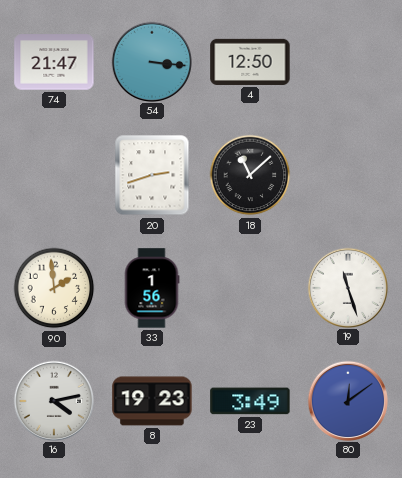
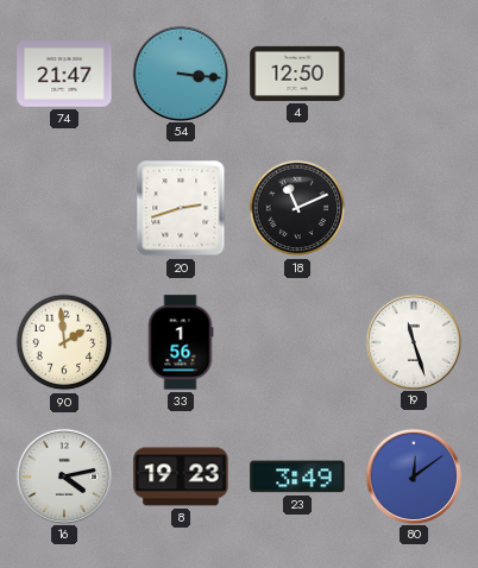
18: 11:08 -> 11:11
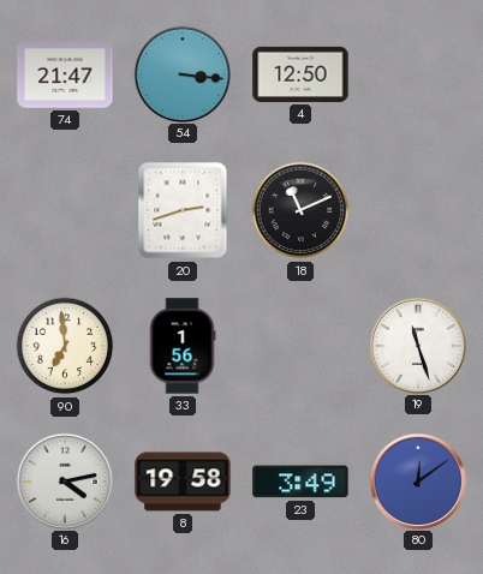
90: 1:59 -> 6:59
8: 19:23 -> 19:58
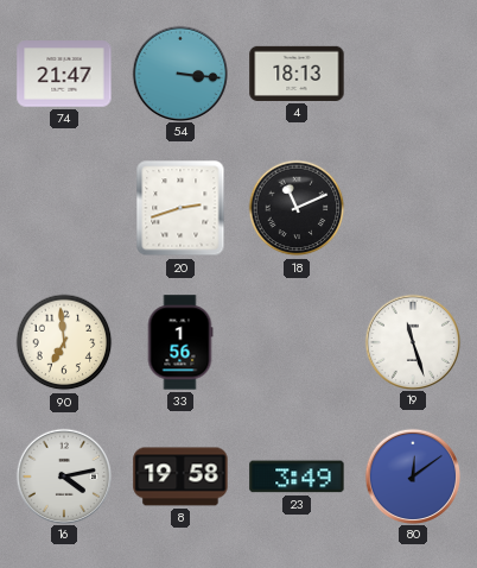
4: 12:50 -> 18:13
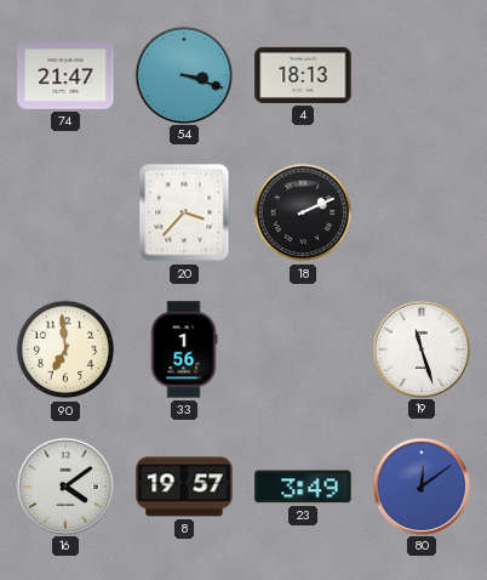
54: 3:16 -> 3:18
20: 2:42 -> 3:37
18: 11:11 -> 2:11
16: 4:13 -> 4:09
8: 19:58 -> 19:57
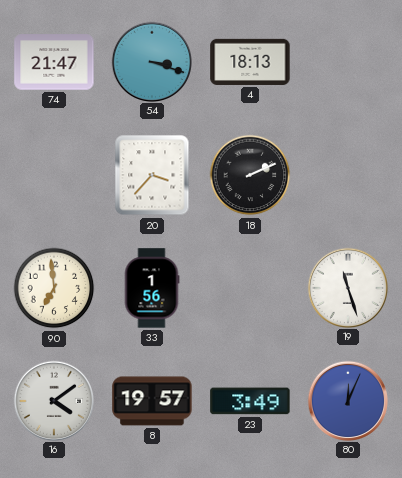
80: 12:09 -> 12:04
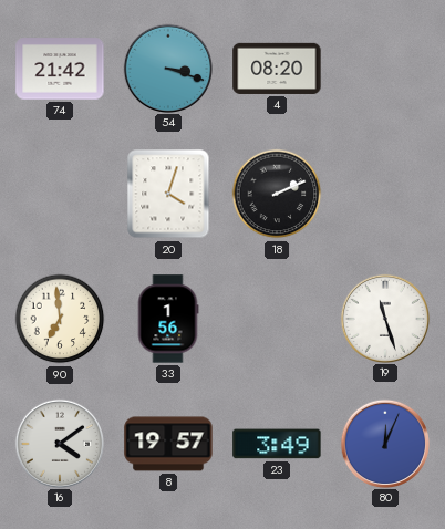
74: 21:47 -> 21:42
4: 18:13 -> 08:20
20: 3:37 -> 4:03
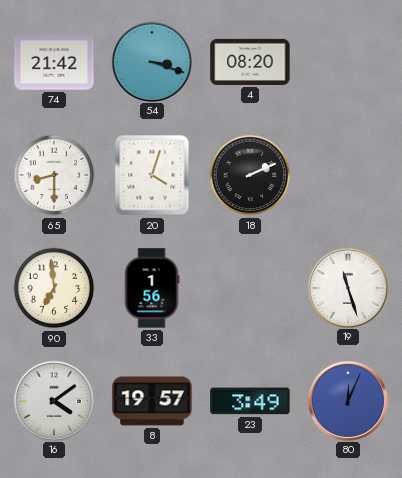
65: none -> 8:30
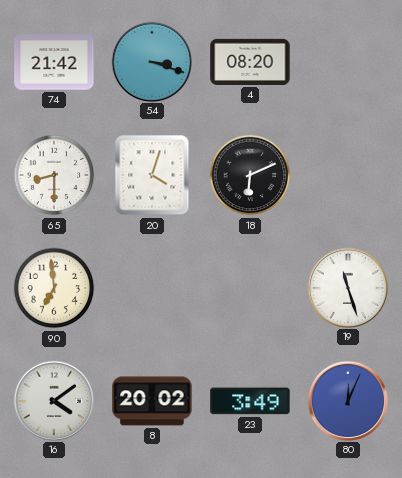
18: 2:11 -> 6:11
33: 1:56 -> none
8: 19:57 -> 20:02
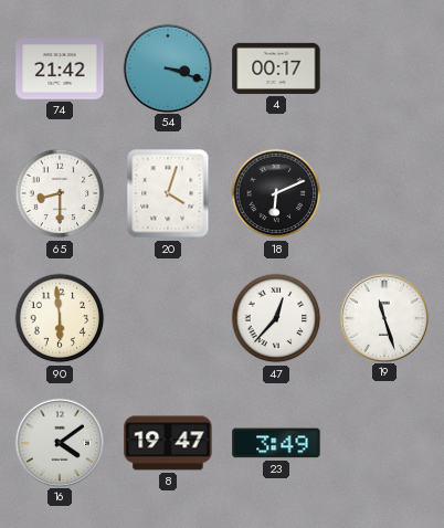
4: 08:20 -> 00:17
90: 6:59 -> 5:59
47: none -> 12:37
8: 20:02 -> 19:47
80: 12:04 -> none
